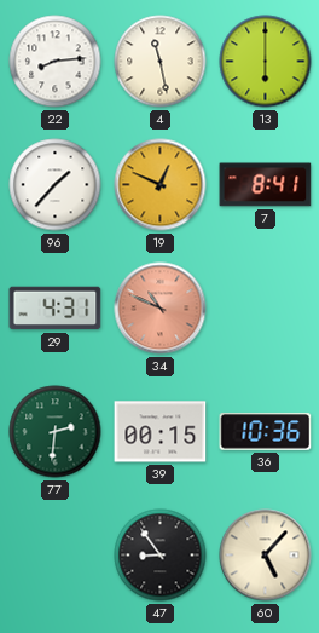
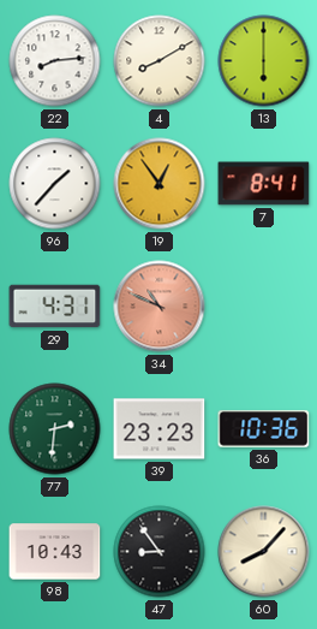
4: 11:28 -> 8:10
19: 12:49 -> 12:54
39: 00:15 -> 23:23
98: none -> 10:43
60: 5:07 -> 8:07
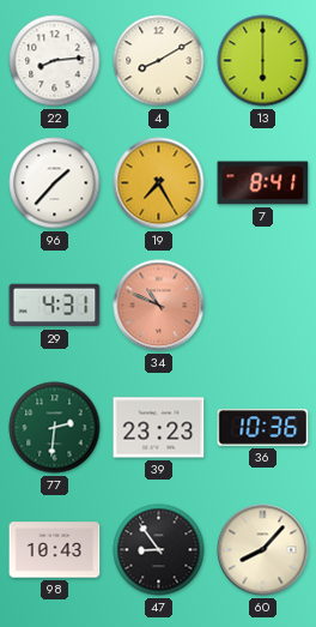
19: 12:54 -> 7:25
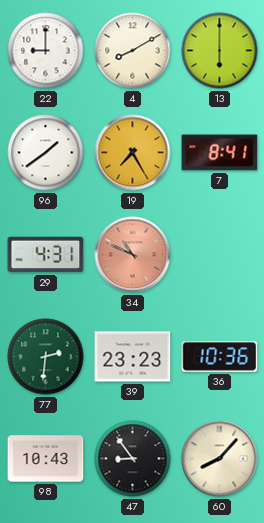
22: 8:14 -> 9:00
96: 1:37 -> 1:39
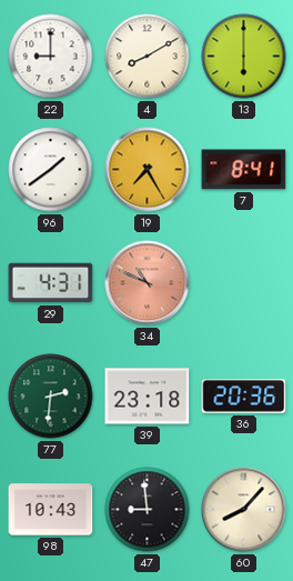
39: 23:23 -> 23:18
36: 10:36 -> 20:36
47: 8:54 -> 8:59
